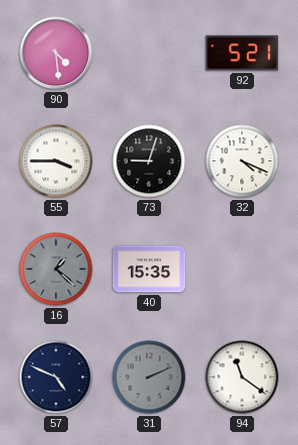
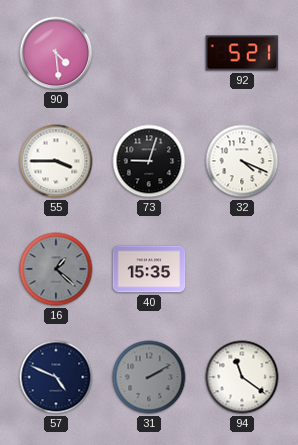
31: 2:11 -> 2:10
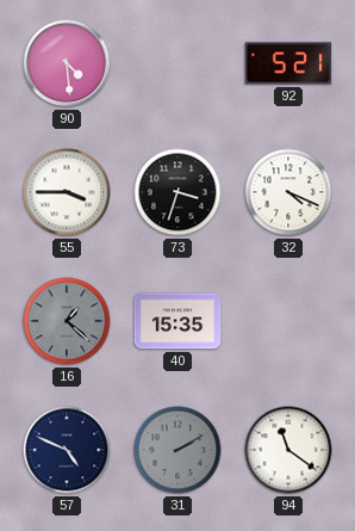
73: 9:03 -> 3:33
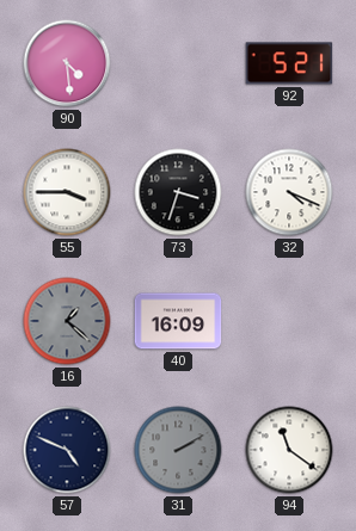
40: 15:35 -> 16:09
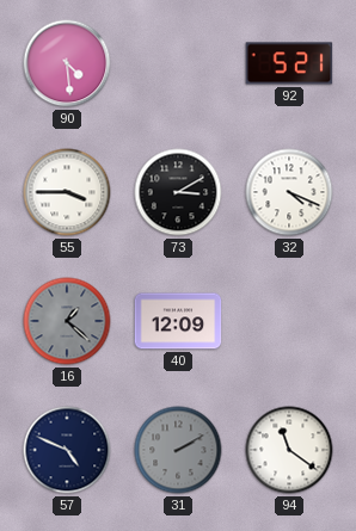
73: 3:33 -> 3:10
40: 16:09 -> 12:09
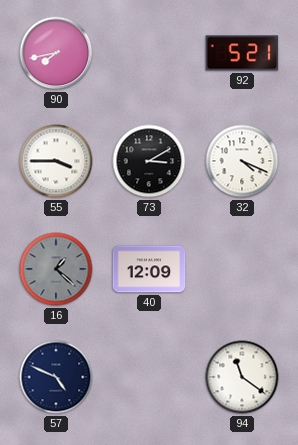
90: 4:29 -> 7:43
31: 2:10 -> none
